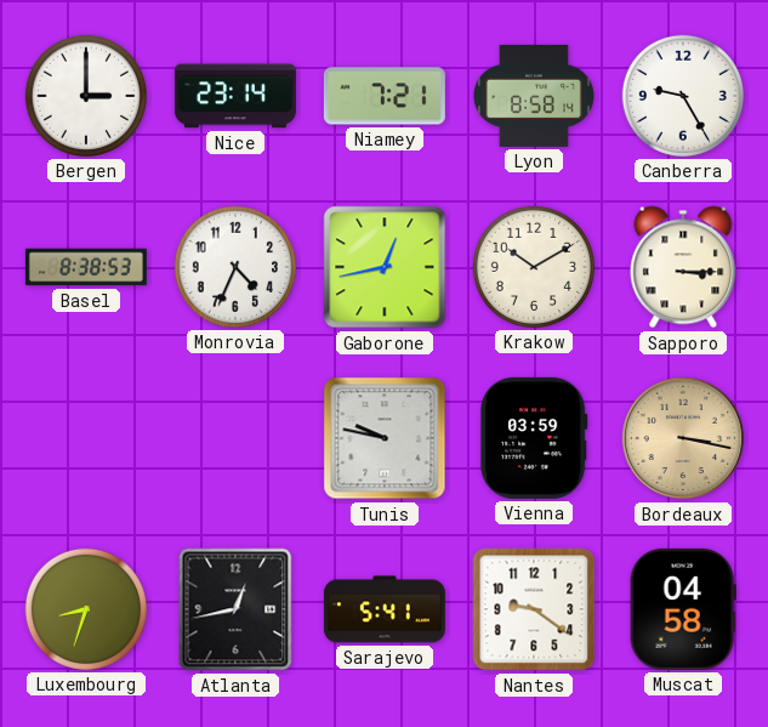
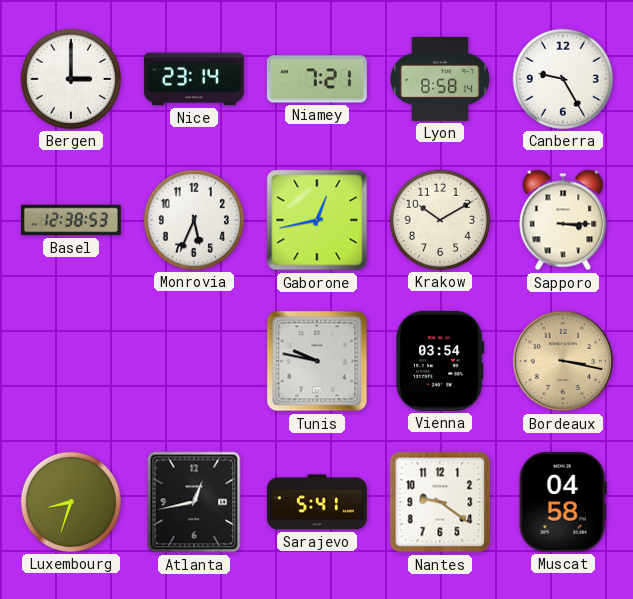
Basel: 8:38 -> 12:38
Monrovia: 4:34 -> 5:34
Vienna: 03:59 -> 03:54
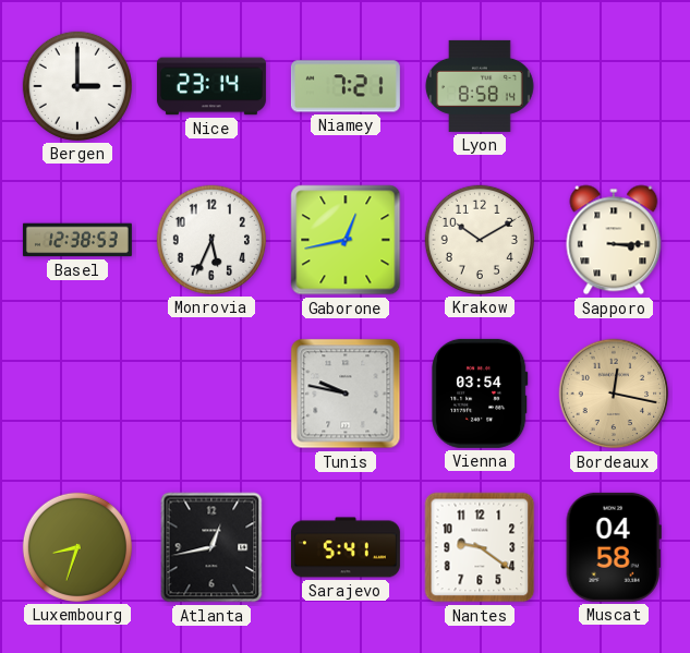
Canberra: 9:25 -> none
Bordeaux: 3:17 -> 12:17
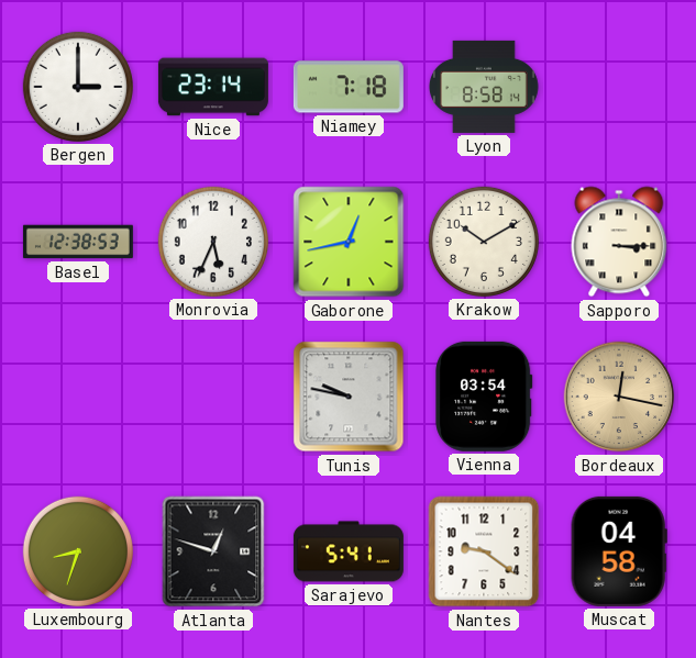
Niamey: 7:21 -> 7:18
Atlanta: 12:43 -> 12:48
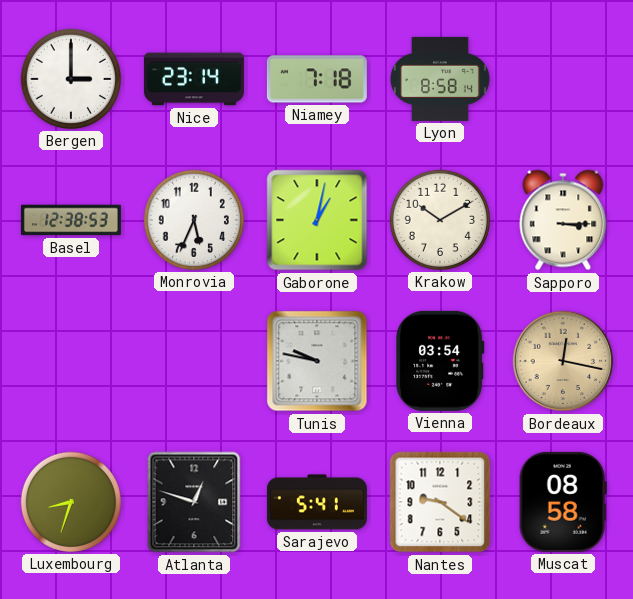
Gaborone: 12:43 -> 1:02
Muscat: 04:58 -> 08:58
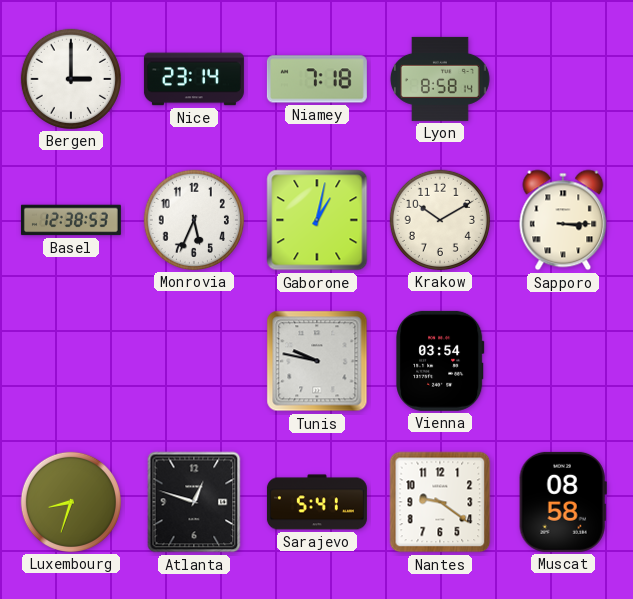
Bordeaux: 12:17 -> none
